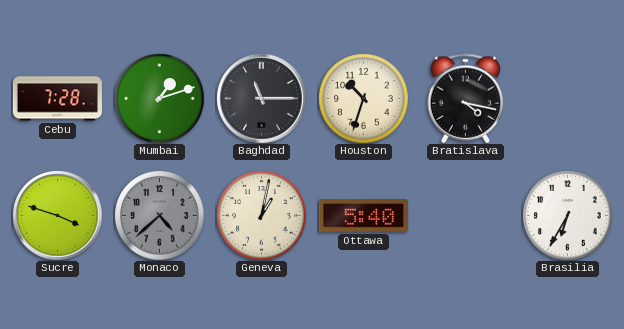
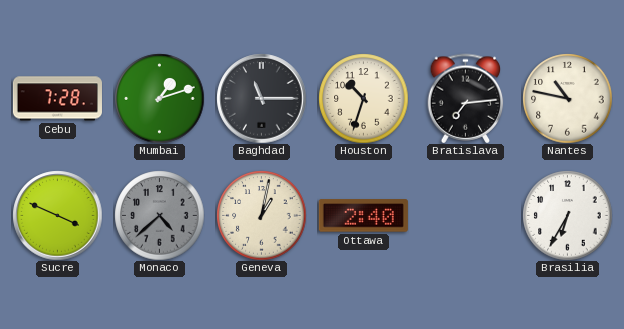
Bratislava: 4:17 -> 7:14
Nantes: none -> 10:47
Sucre: 3:48 -> 3:49
Ottawa: 5:40 -> 2:40
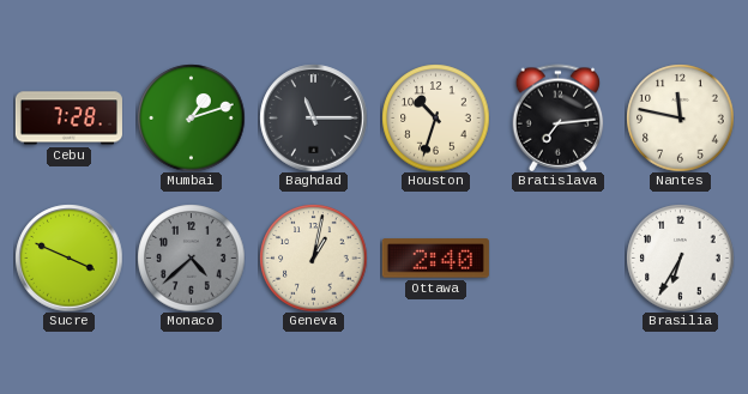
Nantes: 10:47 -> 11:47
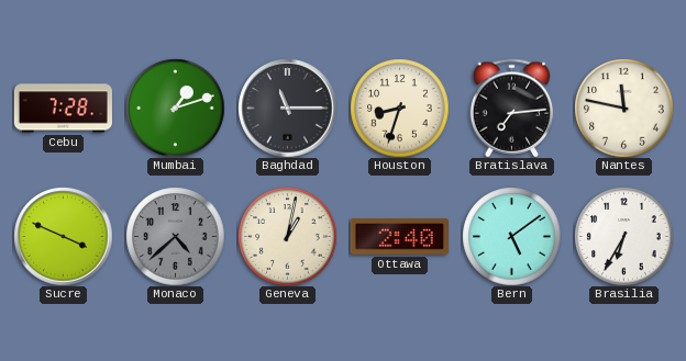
Houston: 10:33 -> 8:33
Bern: none -> 5:09
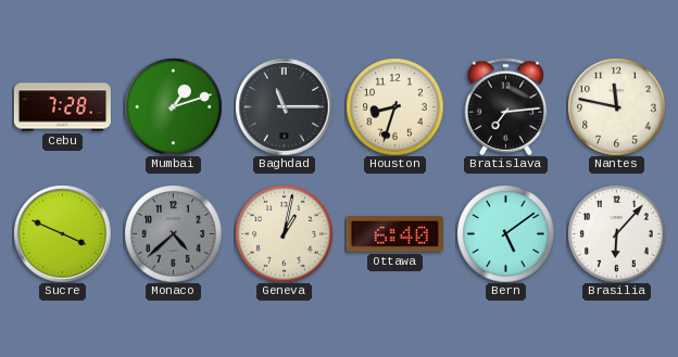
Ottawa: 2:40 -> 6:40
Brasilia: 6:35 -> 6:07
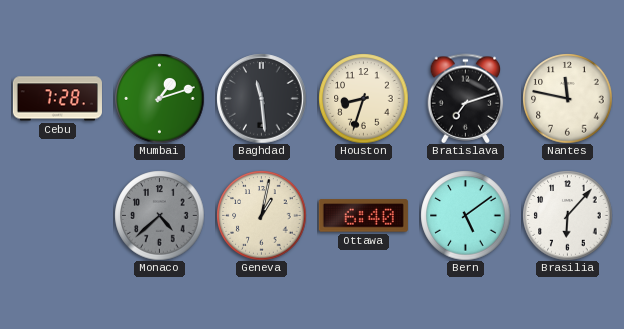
Baghdad: 11:15 -> 11:29
Bratislava: 7:14 -> 7:12
Sucre: 3:49 -> none
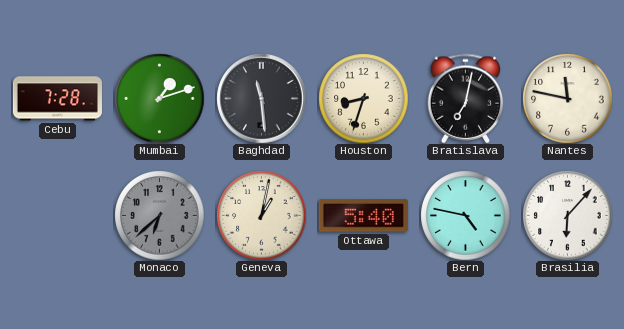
Bratislava: 7:12 -> 7:02
Monaco: 4:38 -> 6:38
Ottawa: 6:40 -> 5:40
Bern: 5:09 -> 4:47
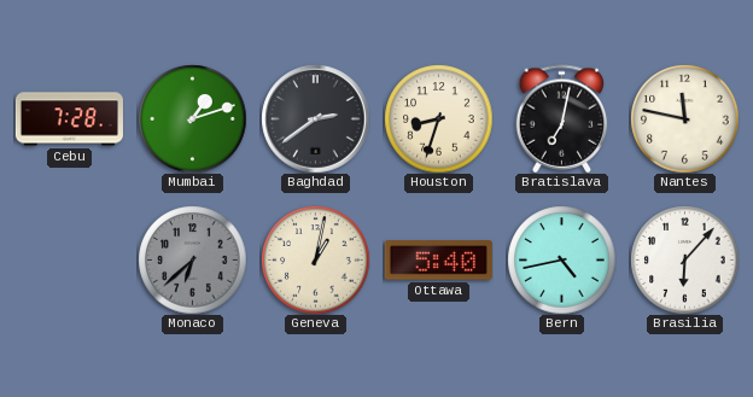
Baghdad: 11:29 -> 2:39
Bern: 4:47 -> 4:43
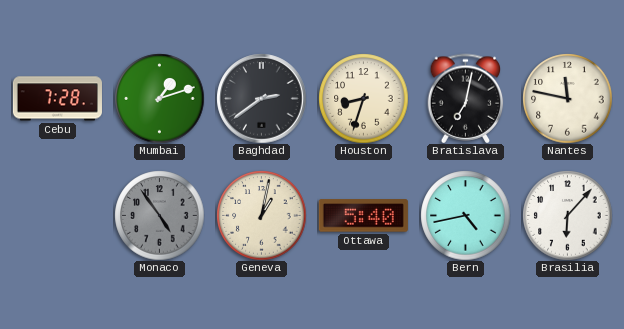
Monaco: 6:38 -> 4:54
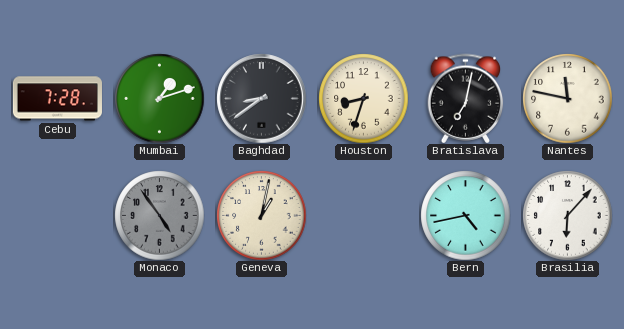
Baghdad: 2:39 -> 8:39
Ottawa: 5:40 -> none
